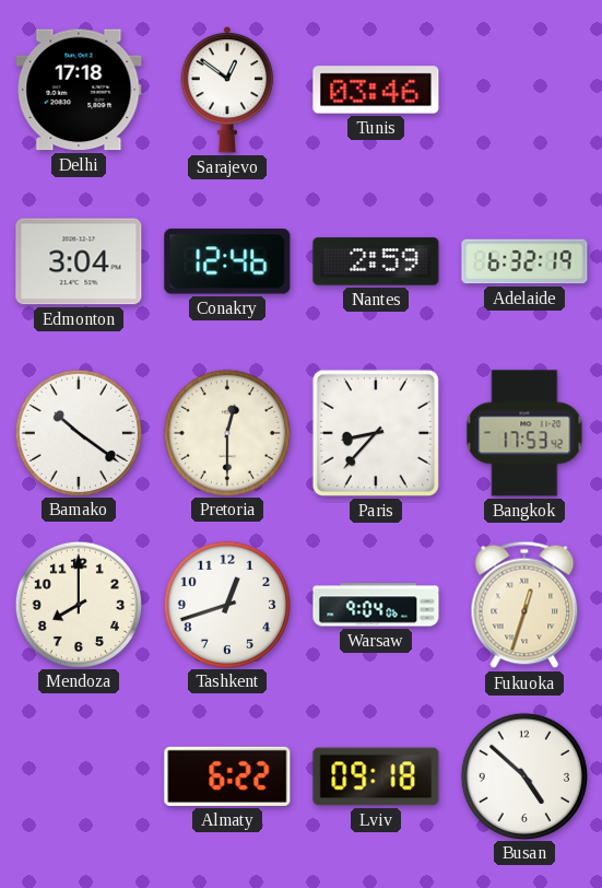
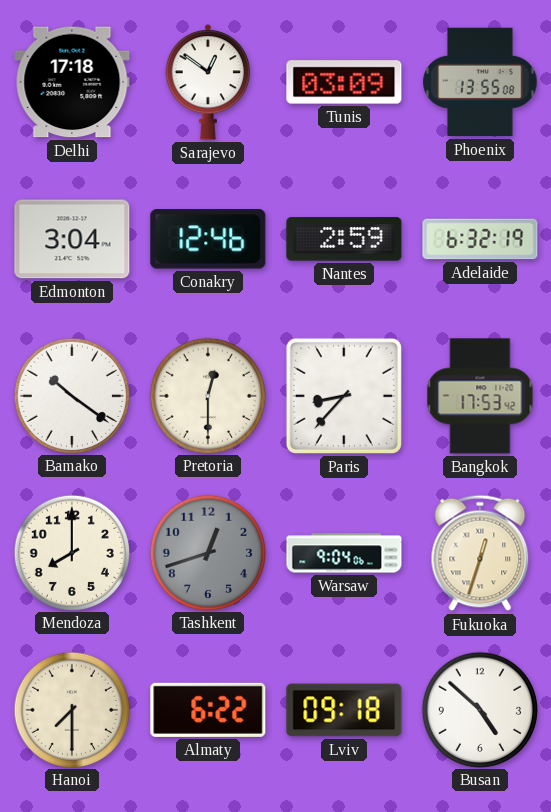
Tunis: 03:46 -> 03:09
Phoenix: none -> 13:55
Tashkent dial: white -> grey
Hanoi: none -> 7:30
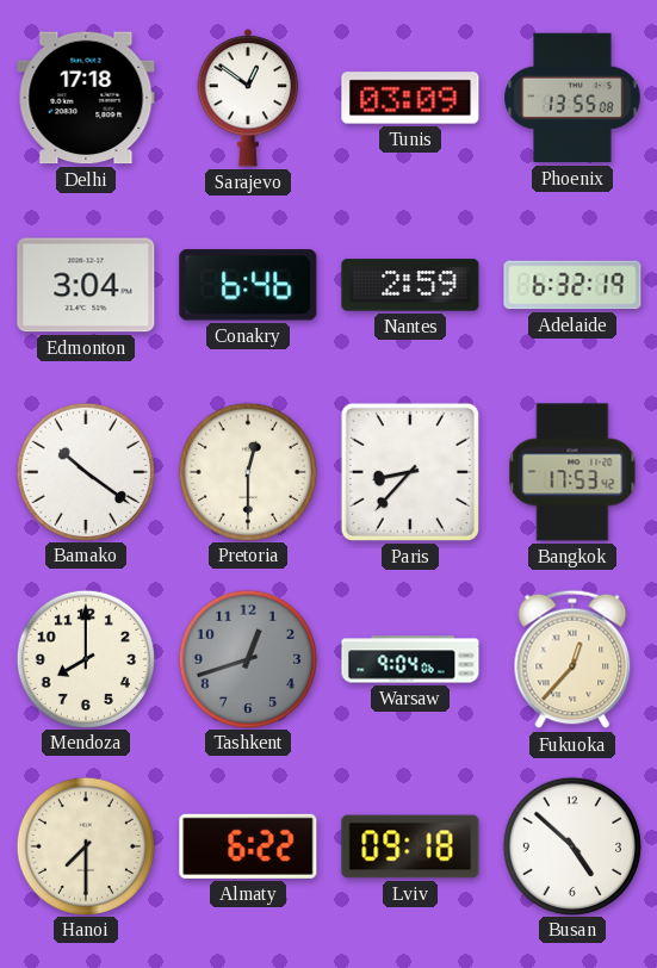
Conakry: 12:46 -> 6:46
Fukuoka: 12:33 -> 12:37
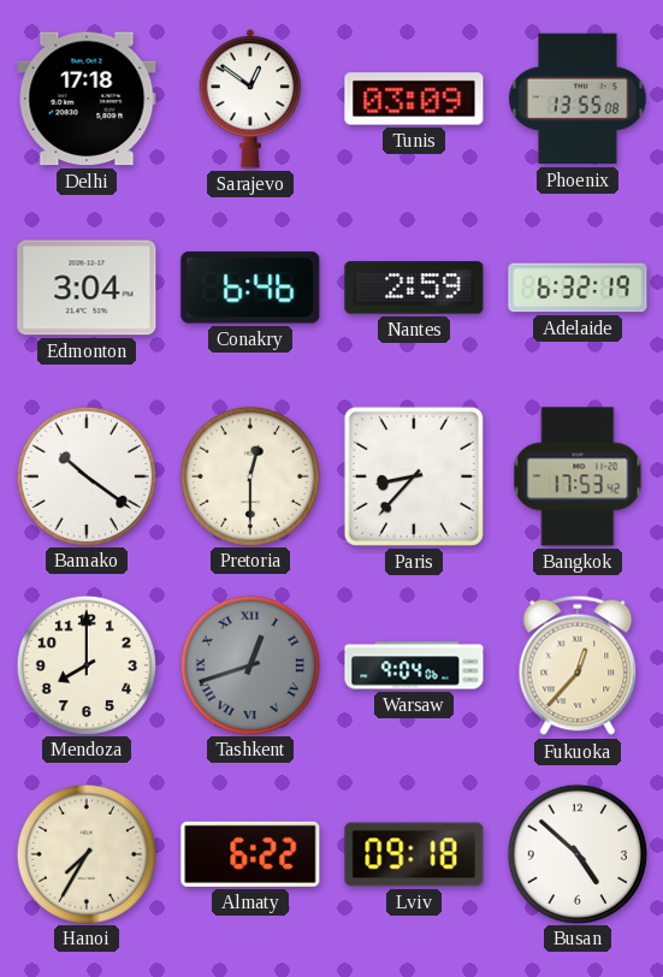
Tashkent numerals: Arabic -> Roman
Hanoi: 7:30 -> 7:35
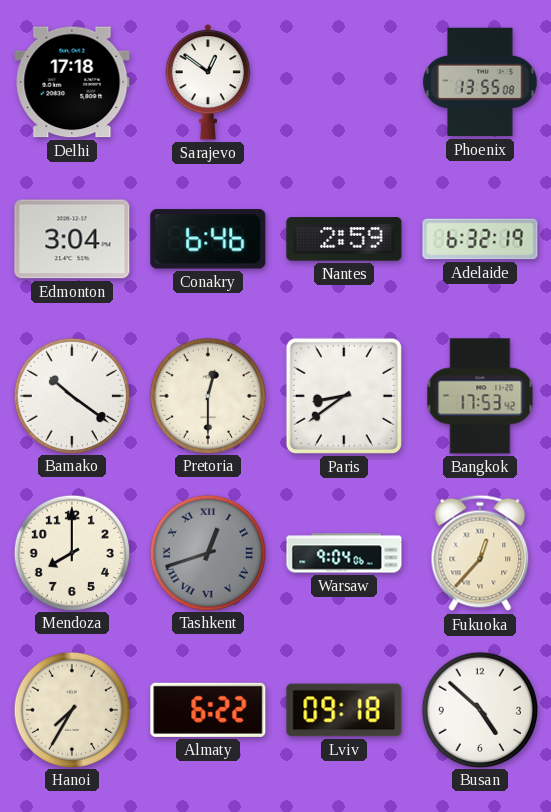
Tunis: 03:09 -> none
Paris: 8:37 -> 8:39
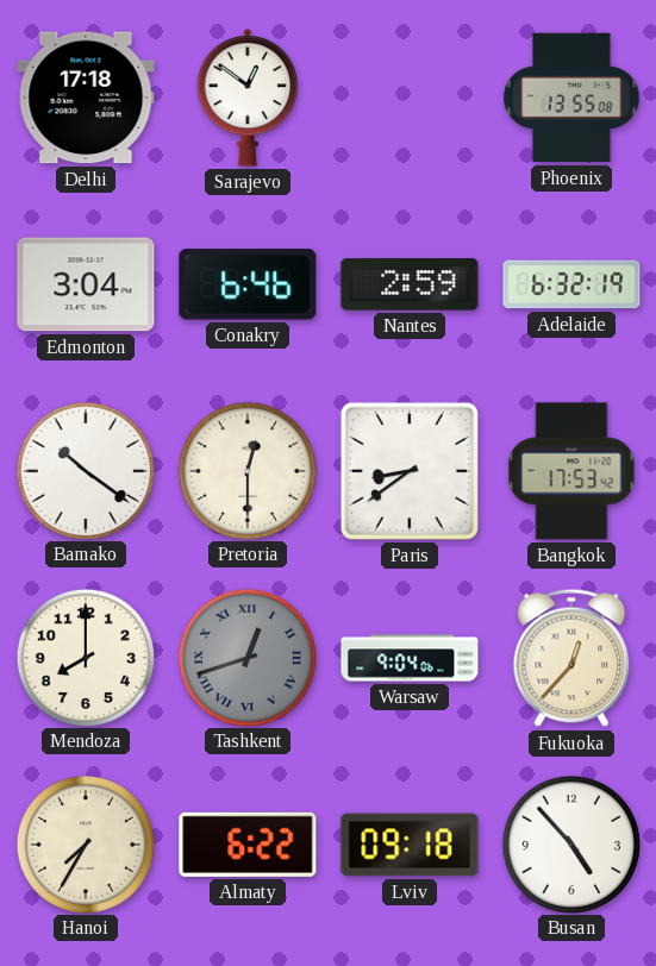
Busan: 4:52 -> 4:53
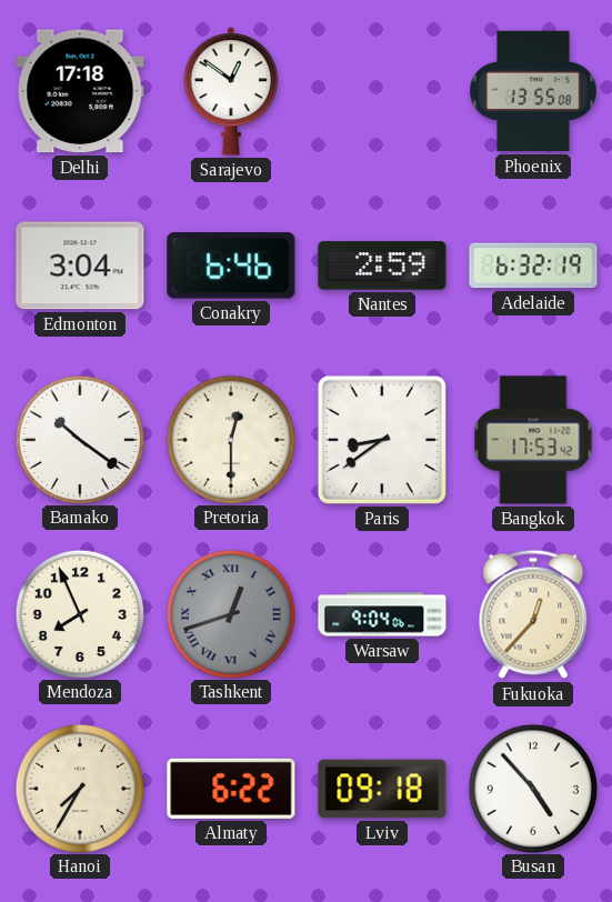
Mendoza: 8:00 -> 7:56
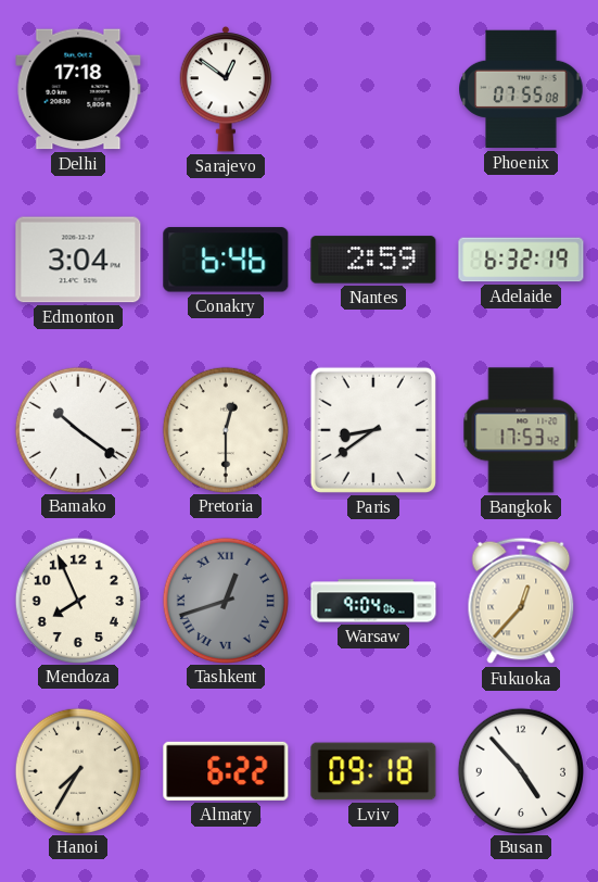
Phoenix: 13:55 -> 07:55
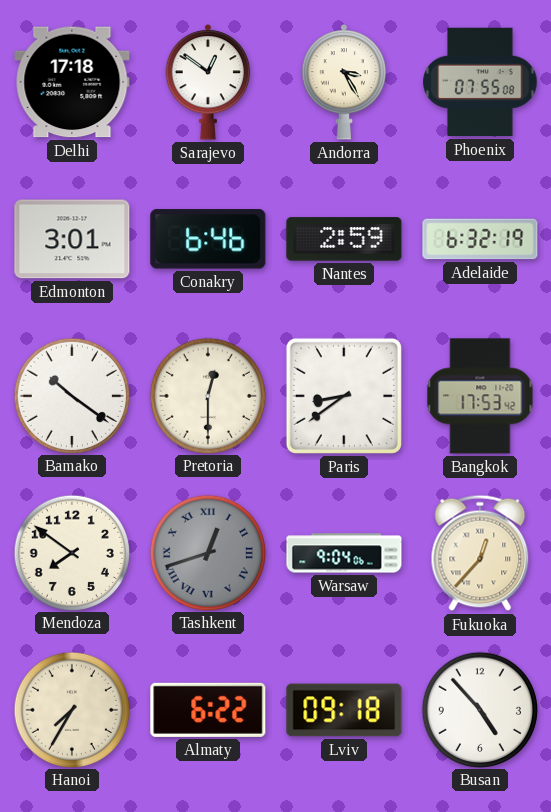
Andorra: none -> 3:25
Edmonton: 3:04 -> 3:01
Mendoza: 7:56 -> 7:51
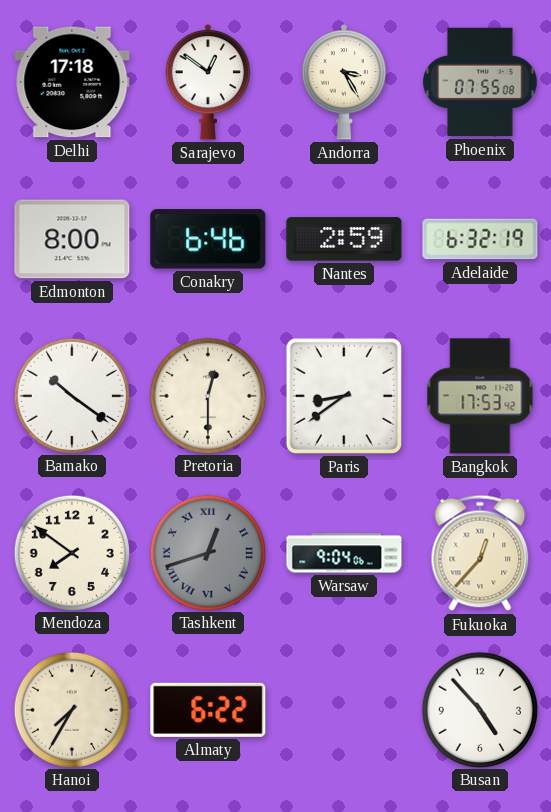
Edmonton: 3:01 -> 8:00
Lviv: 09:18 -> none
